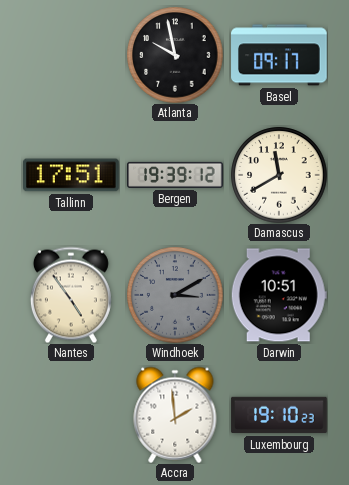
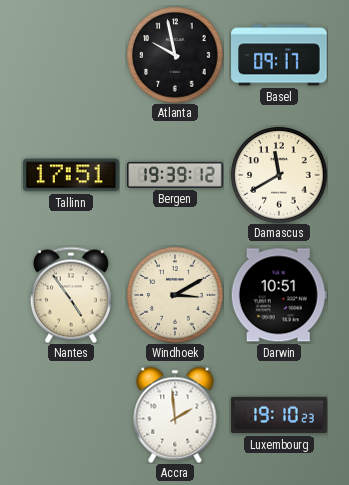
Windhoek dial: grey -> cream
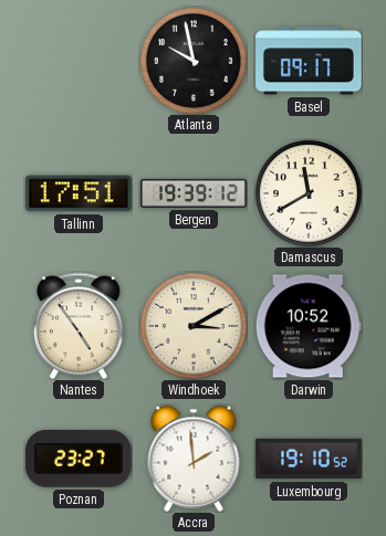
Darwin: 10:51 -> 10:52
Poznan: none -> 23:27
Luxembourg: 19:10:23 -> 19:10:52
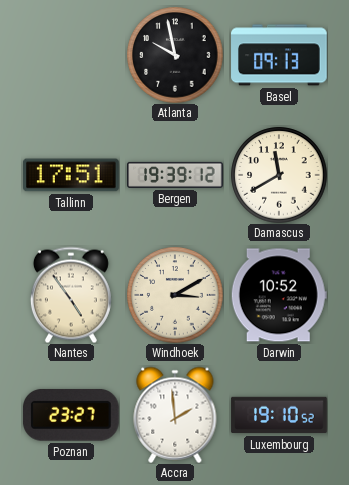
Basel: 09:17 -> 09:13
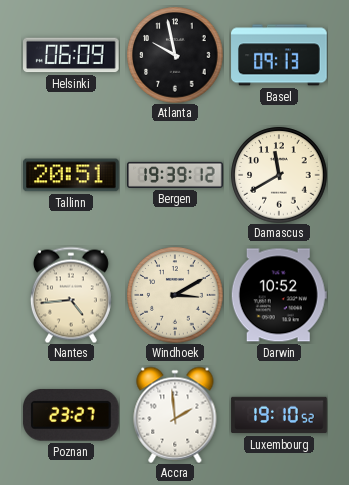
Helsinki: none -> 06:09
Tallinn: 17:51 -> 20:51
Nantes: 4:54 -> 4:44
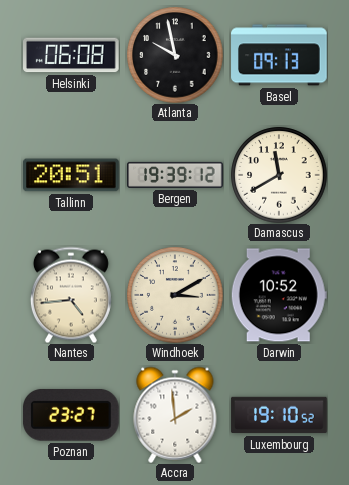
Helsinki: 06:09 -> 06:08
